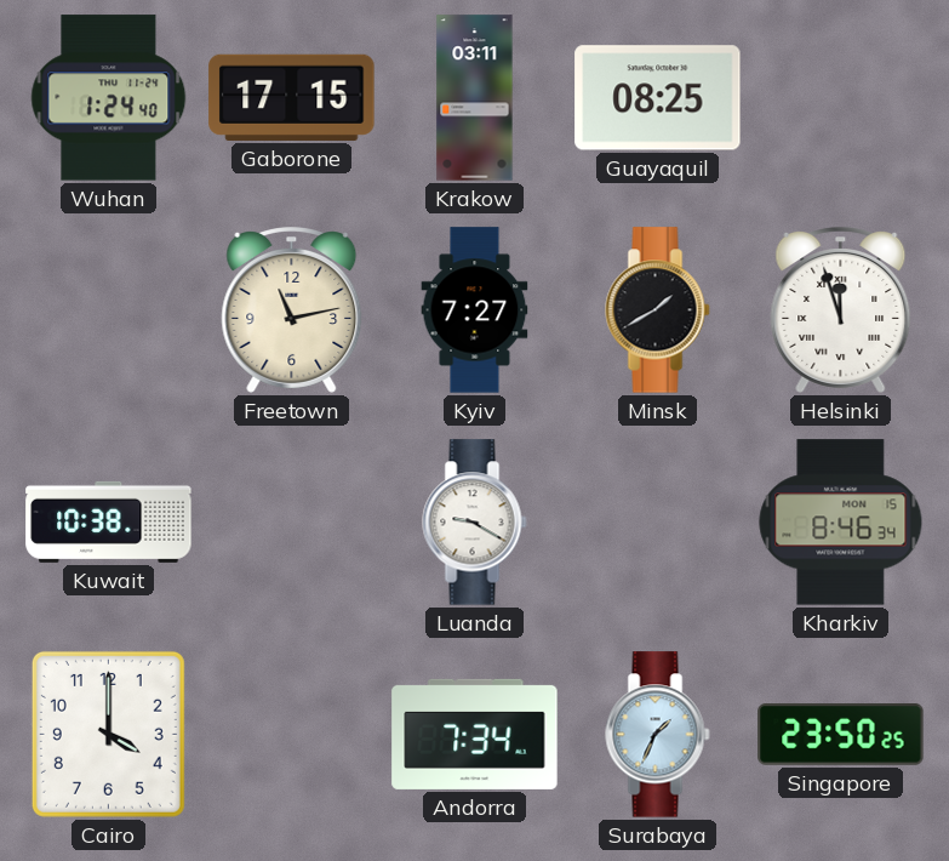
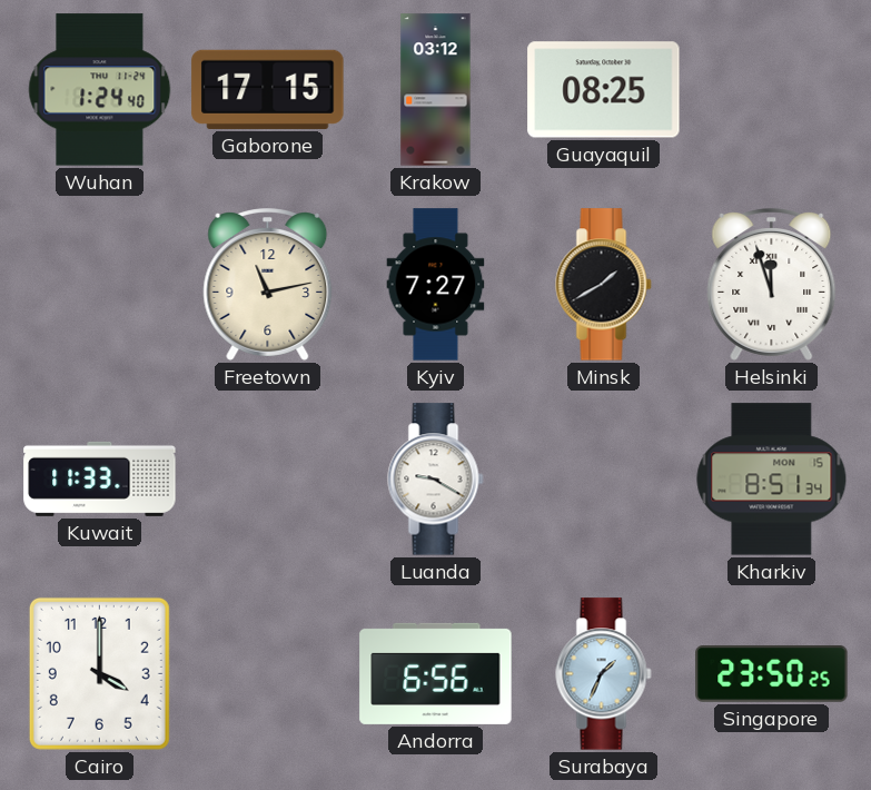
Krakow: 03:11 -> 03:12
Kuwait: 10:38 -> 11:33
Kharkiv: 8:46 -> 8:51
Andorra: 7:34 -> 6:56
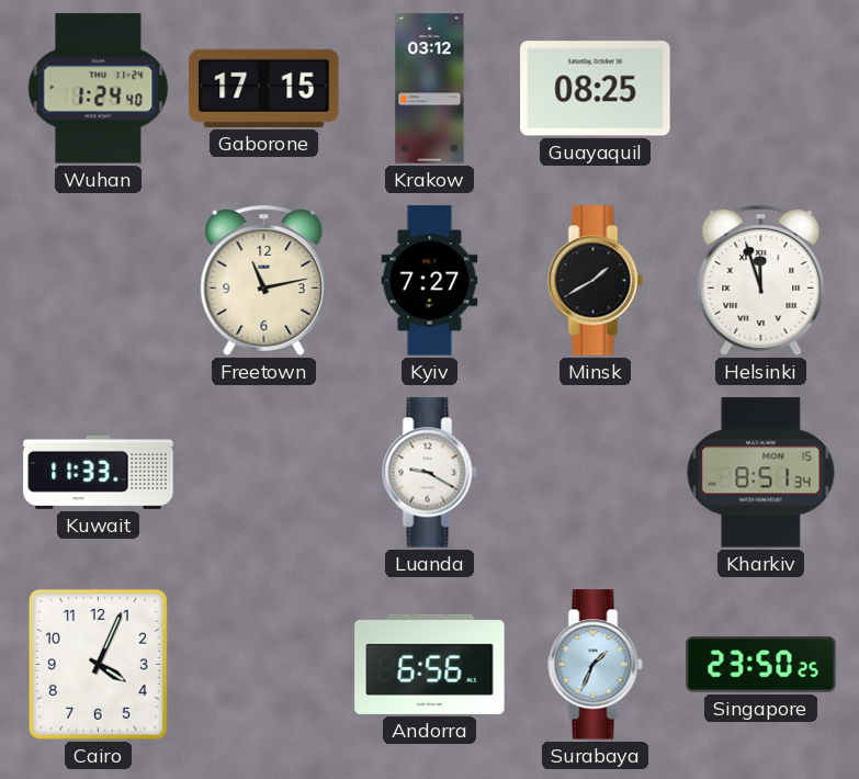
Cairo: 4:00 -> 4:04
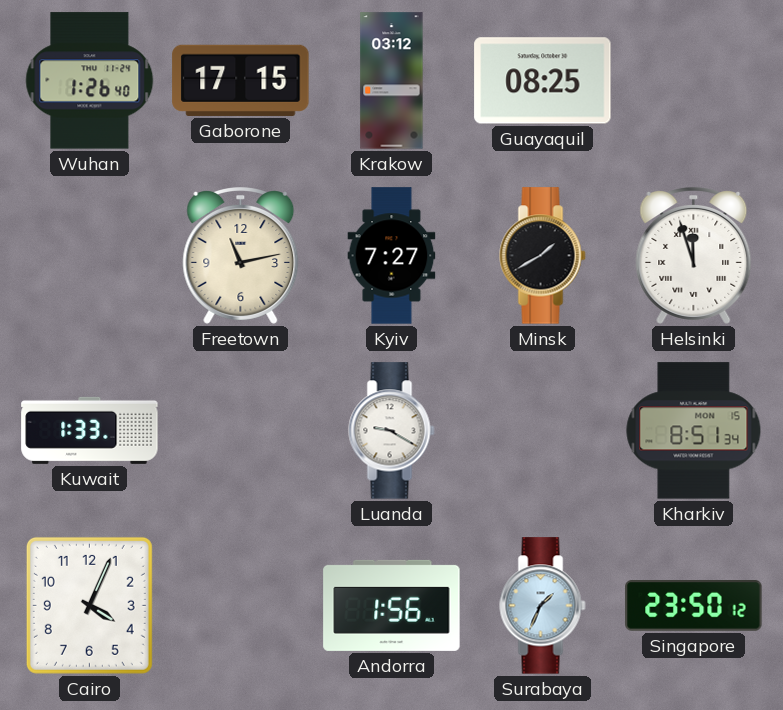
Wuhan: 1:24 -> 1:26
Kuwait: 11:33 -> 1:33
Andorra: 6:56 -> 1:56
Singapore: 23:50:25 -> 23:50:12
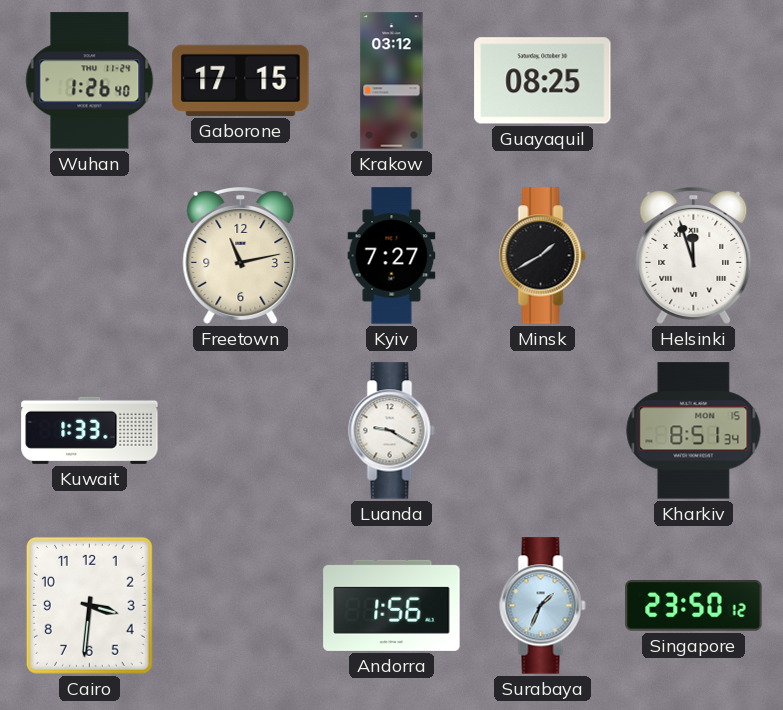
Cairo: 4:04 -> 3:31
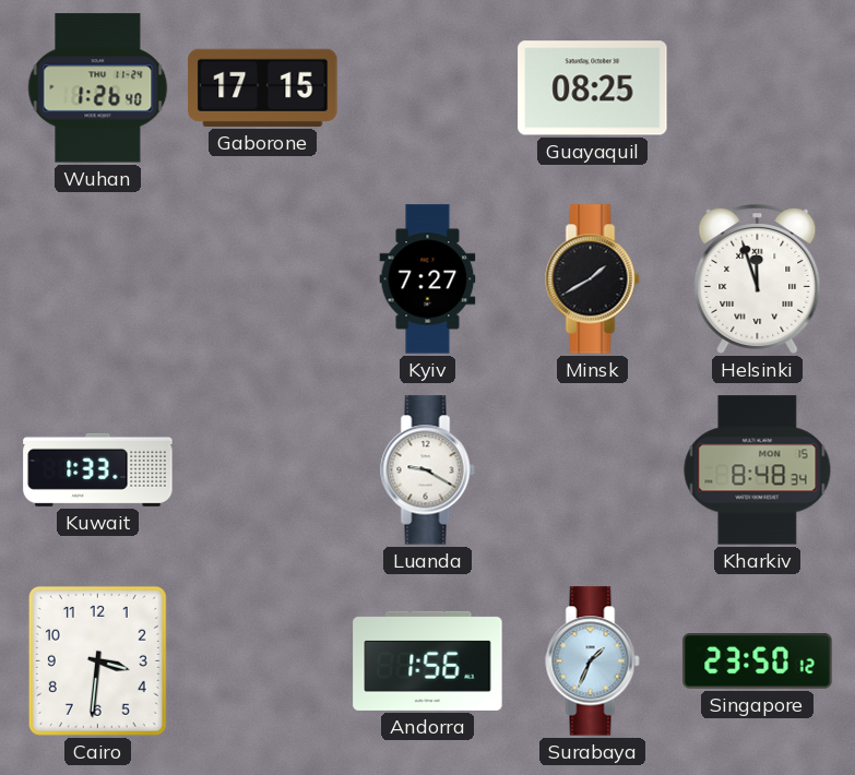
Krakow: 03:12 -> none
Freetown: 11:13 -> none
Kharkiv: 8:51 -> 8:48
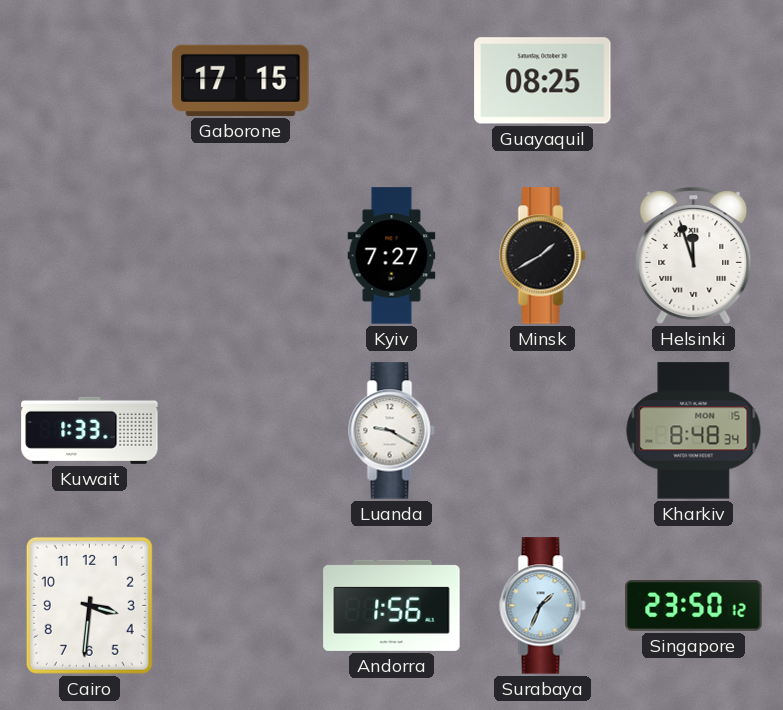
Wuhan: 1:26 -> none
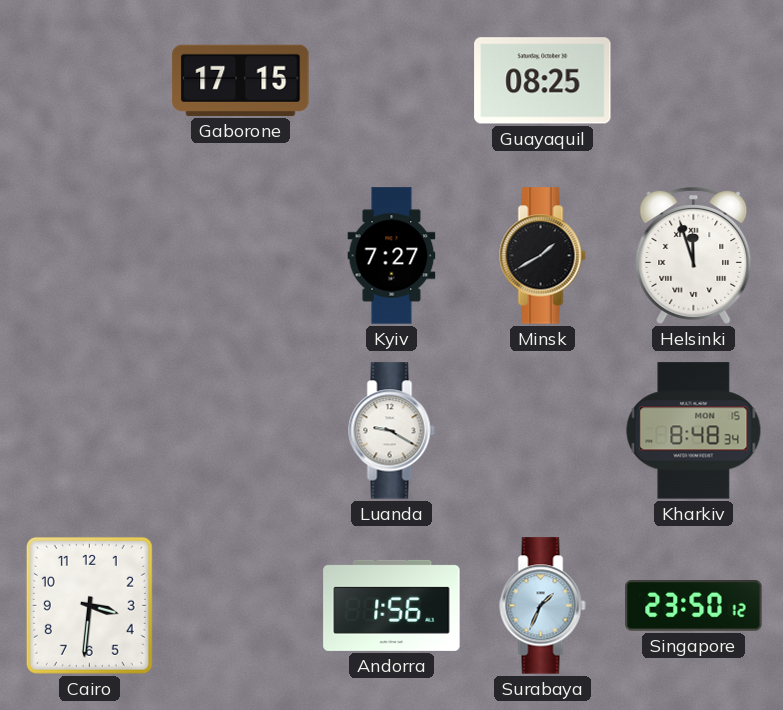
Kuwait: 1:33 -> none
